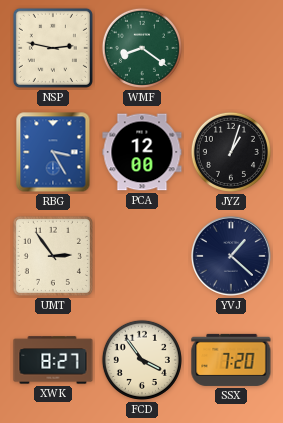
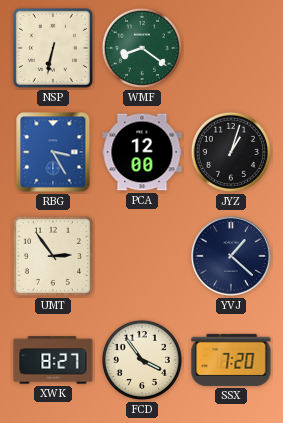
NSP: 2:47 -> 6:32
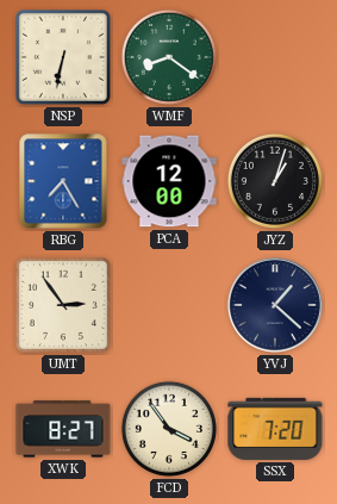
RBG: 3:25 -> 7:25
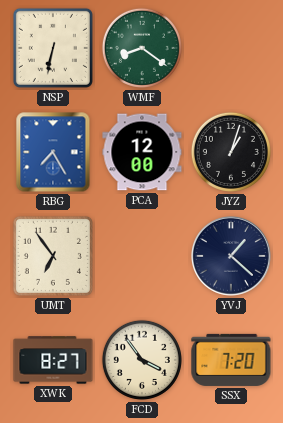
UMT: 2:54 -> 6:54
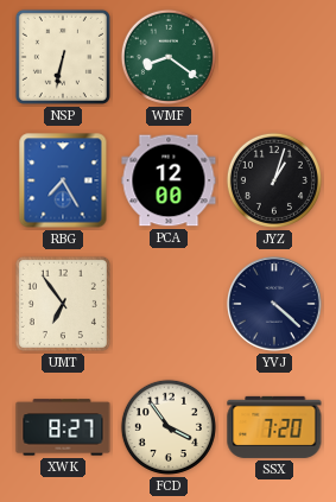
YVJ: 1:22 -> 4:22
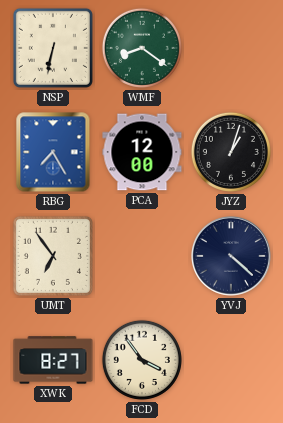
SSX: 7:20 -> none
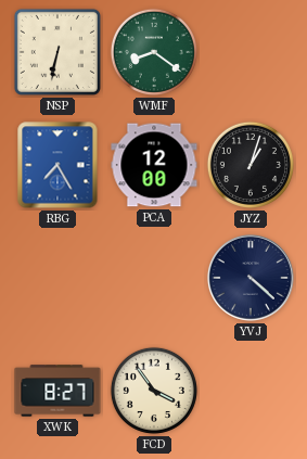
UMT: 6:54 -> none
